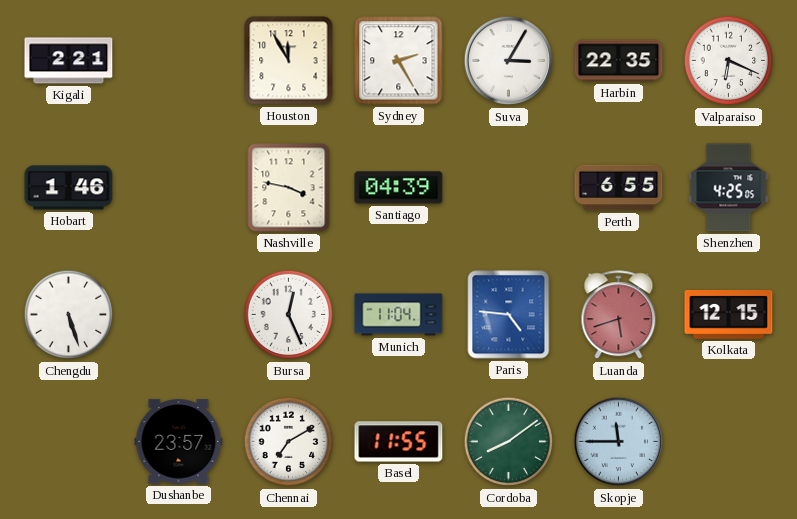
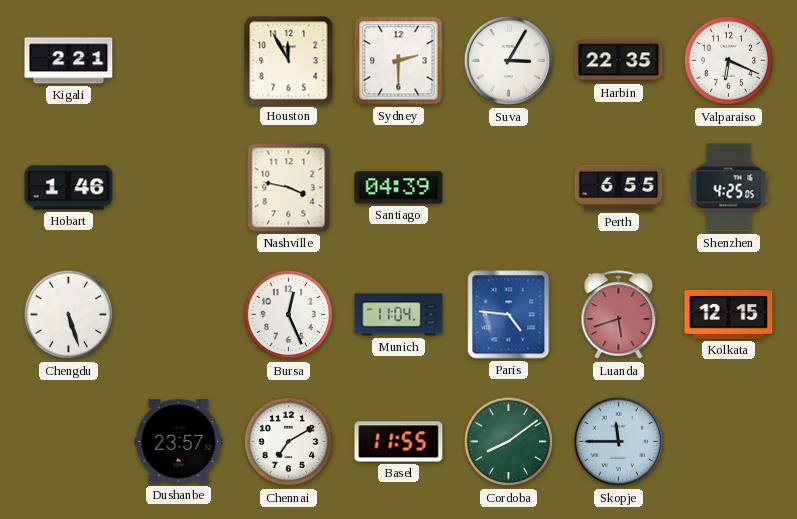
Sydney: 2:25 -> 2:30
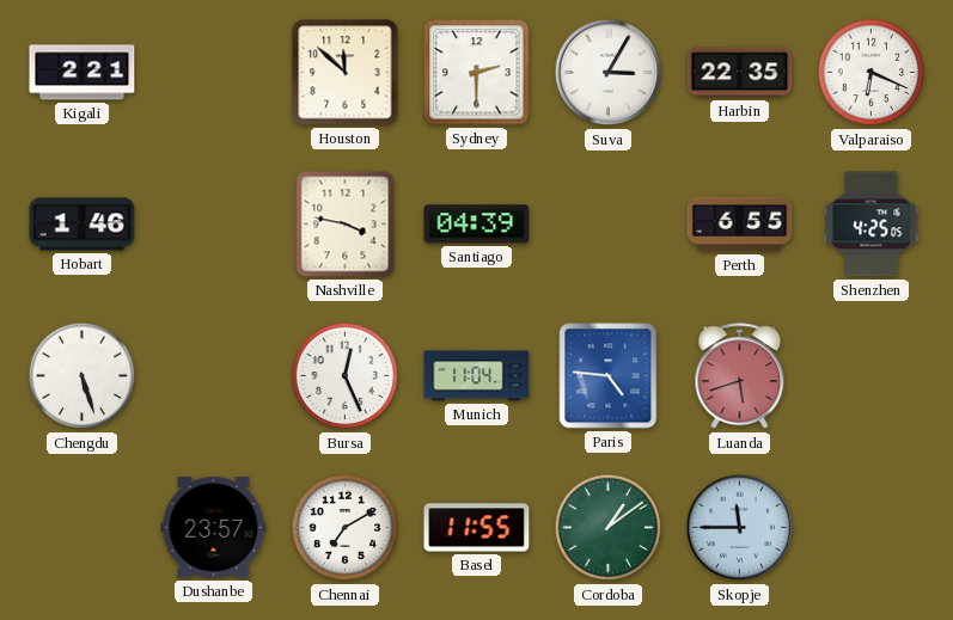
Houston: 11:55 -> 11:52
Kolkata: 12:15 -> none
Cordoba: 8:09 -> 1:09
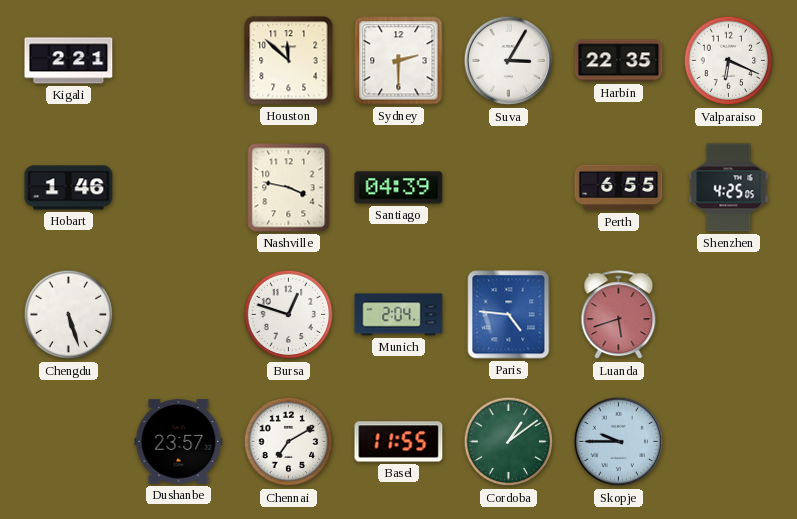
Bursa: 12:26 -> 12:48
Munich: 11:04 -> 2:04
Skopje: 11:45 -> 9:45
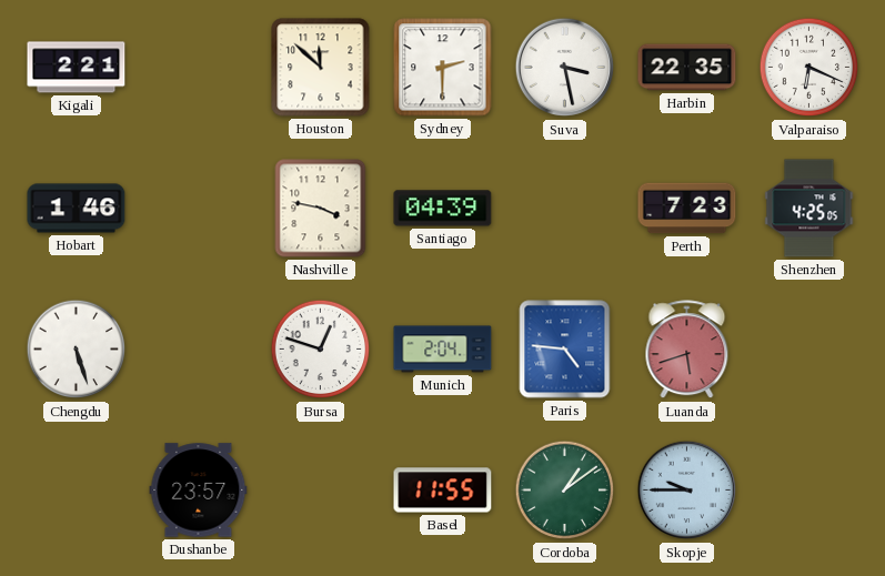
Suva: 3:05 -> 3:28
Perth: 6:55 -> 7:23
Chennai: 7:10 -> none
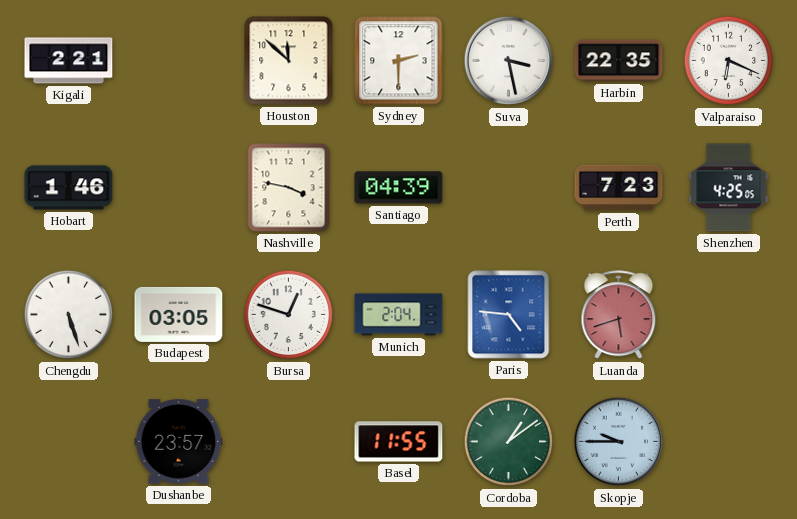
Budapest: none -> 03:05
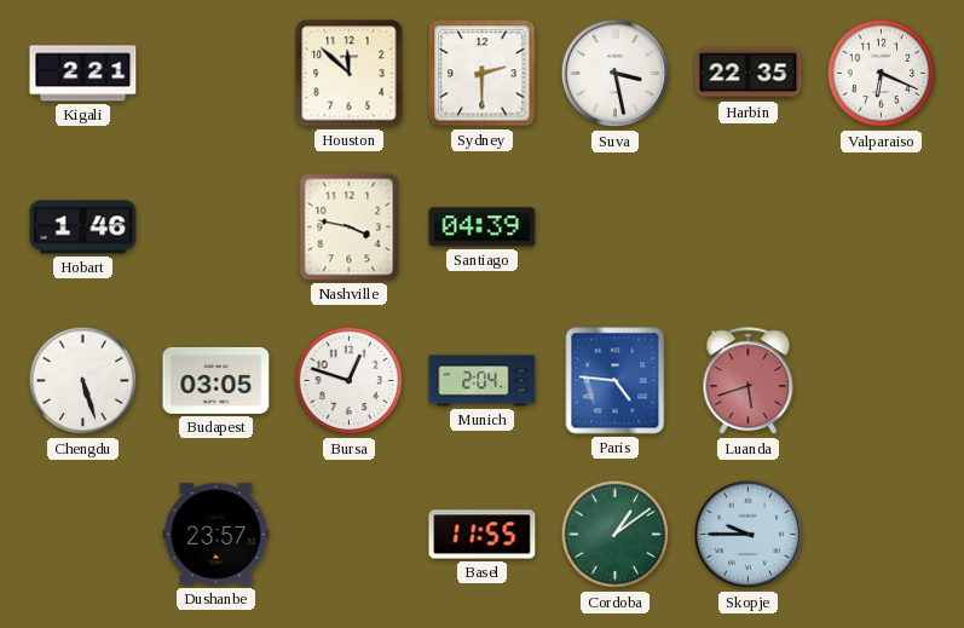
Perth: 7:23 -> none
Shenzhen: 4:25 -> none
